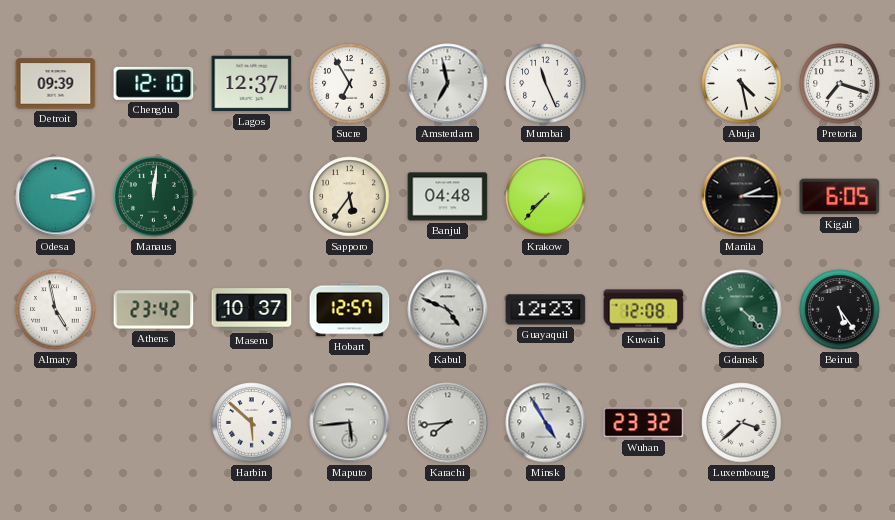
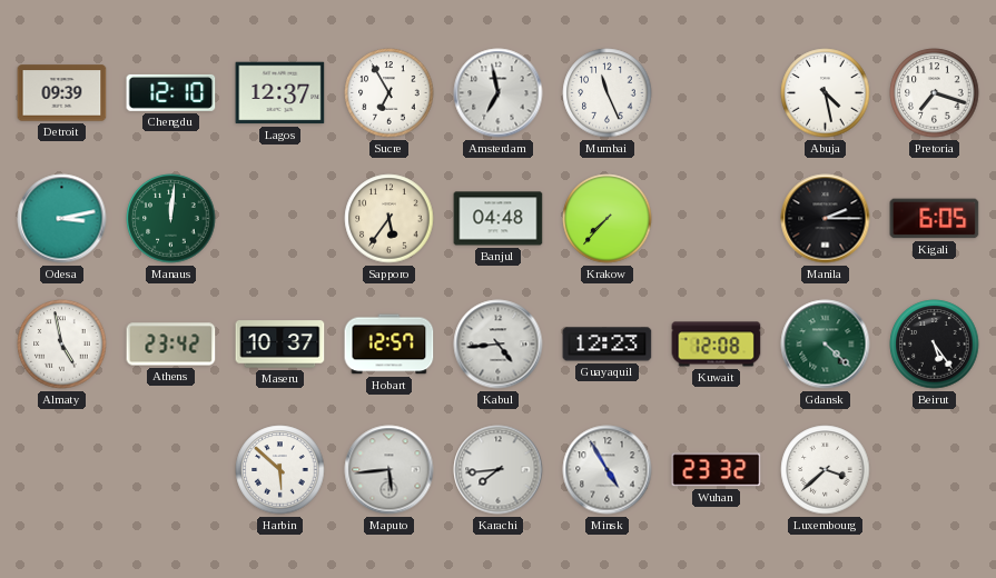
Kabul: 4:49 -> 4:44
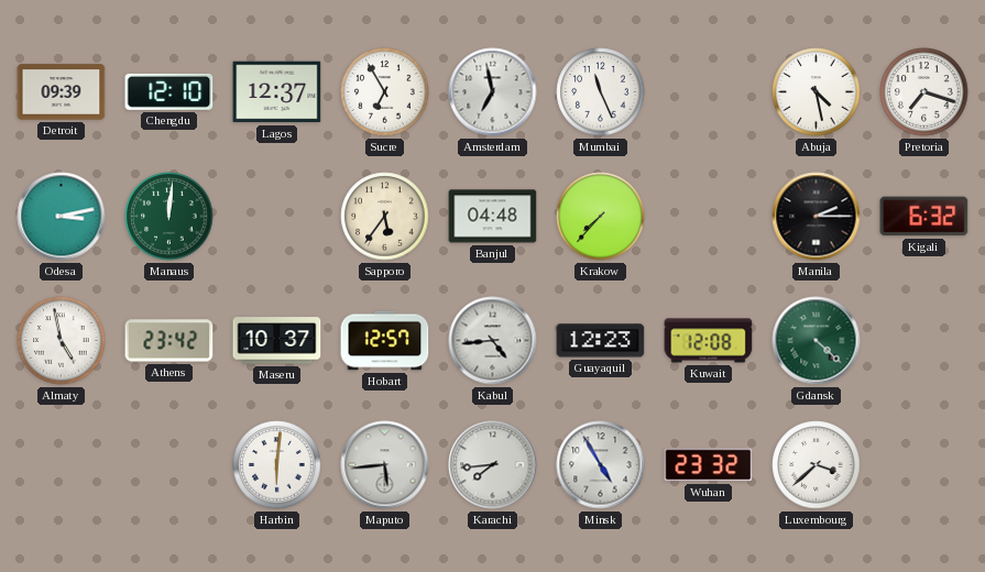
Kigali: 6:05 -> 6:32
Beirut: 5:24 -> none
Harbin: 5:52 -> 6:01
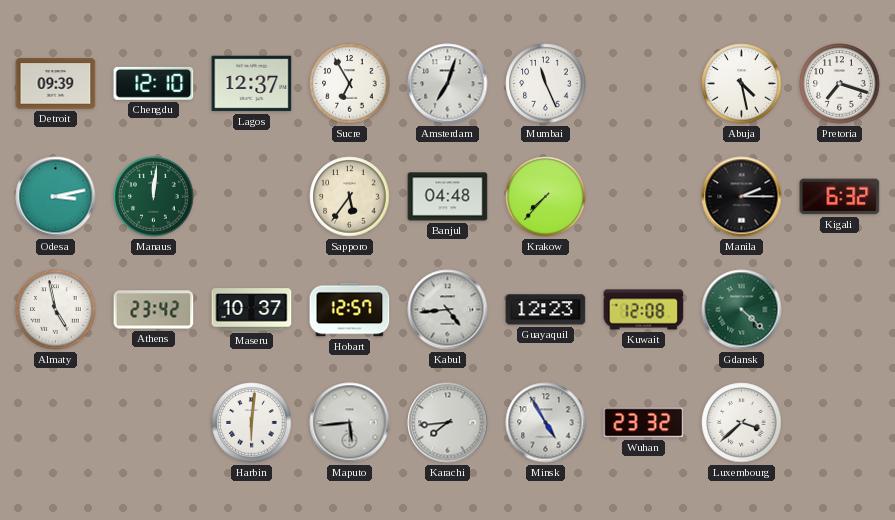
Amsterdam: 6:58 -> 7:03
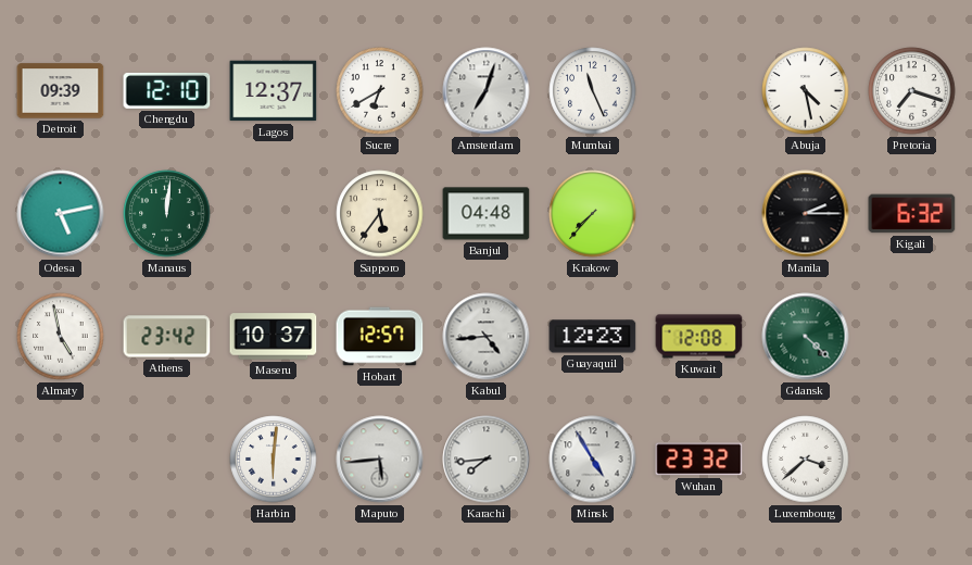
Sucre: 6:55 -> 6:40
Odesa: 3:13 -> 5:13
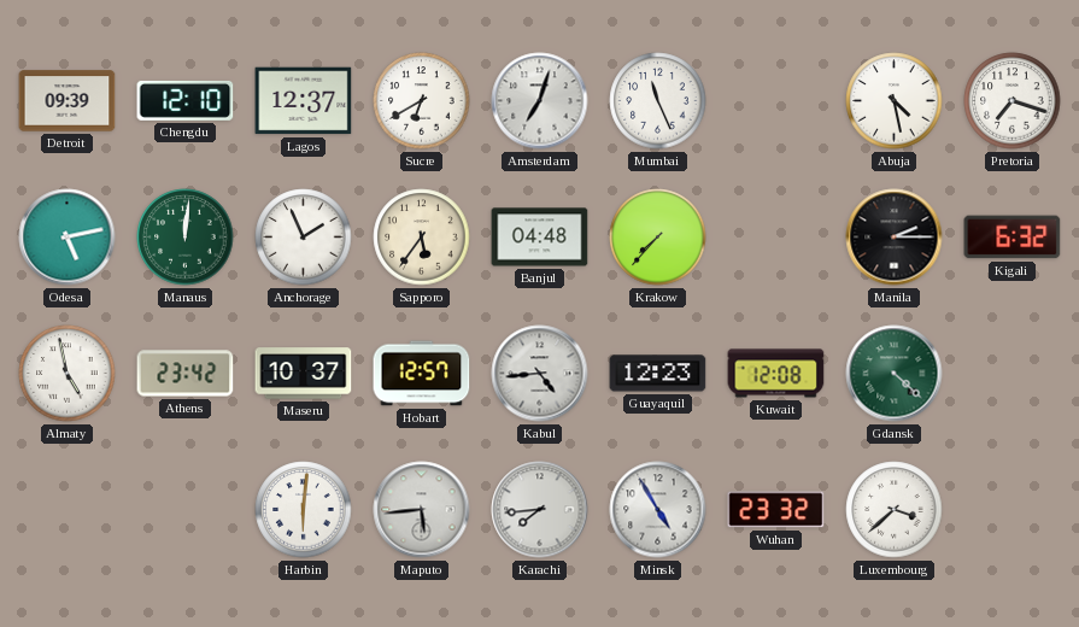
Anchorage: none -> 1:56
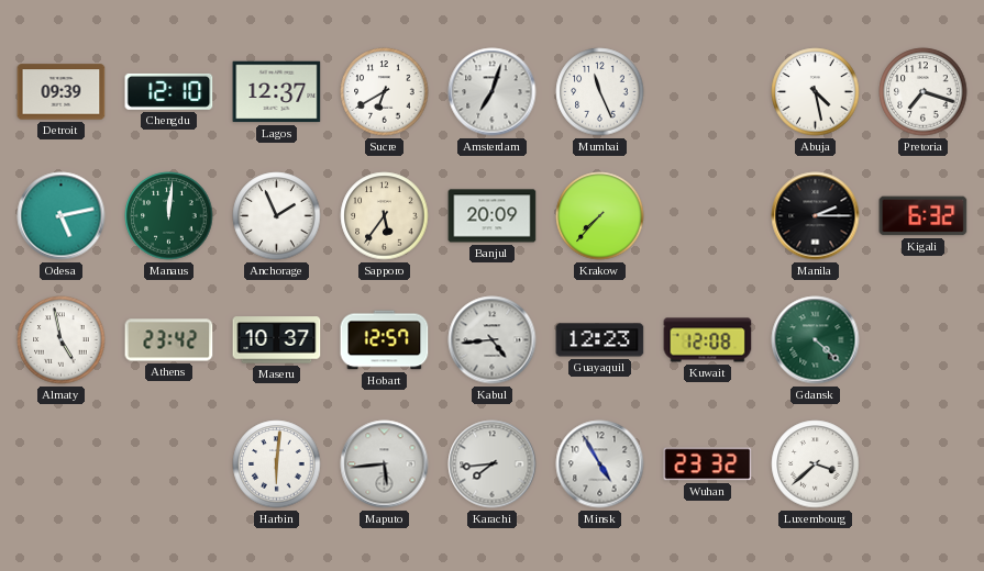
Banjul: 04:48 -> 20:09
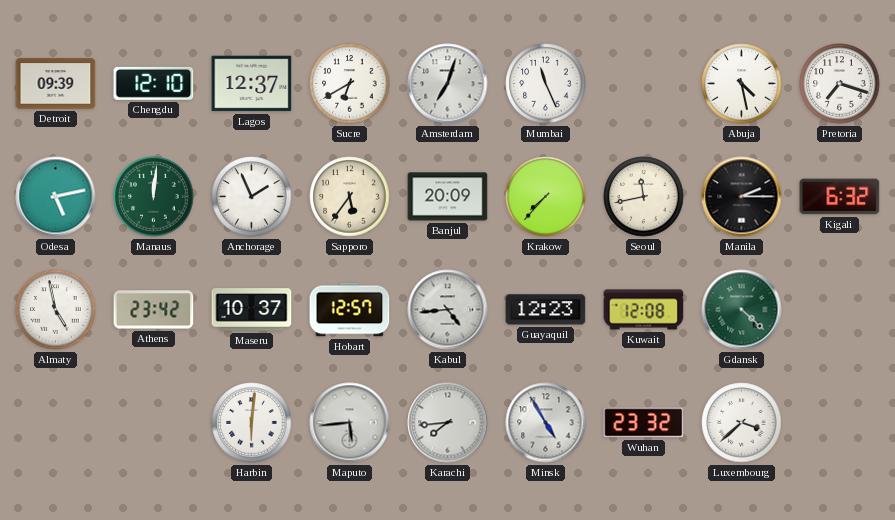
Seoul: none -> 11:43
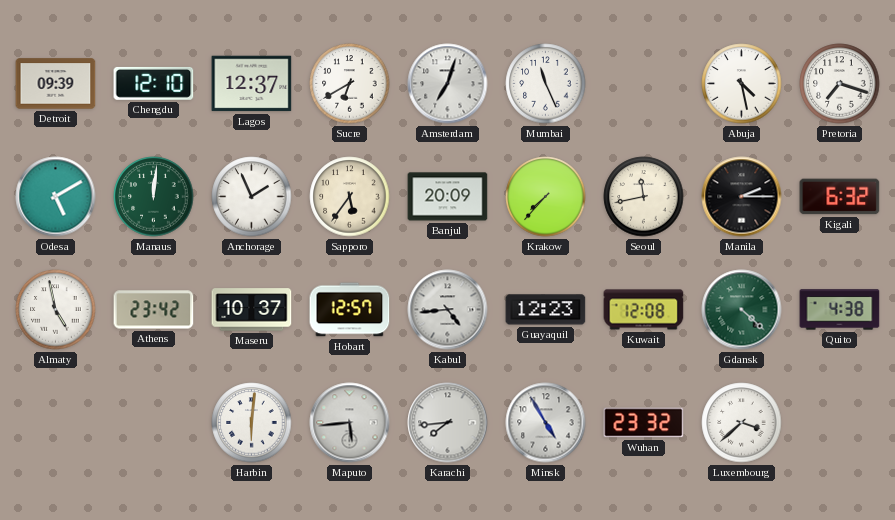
Odesa: 5:13 -> 5:10
Quito: none -> 4:38
